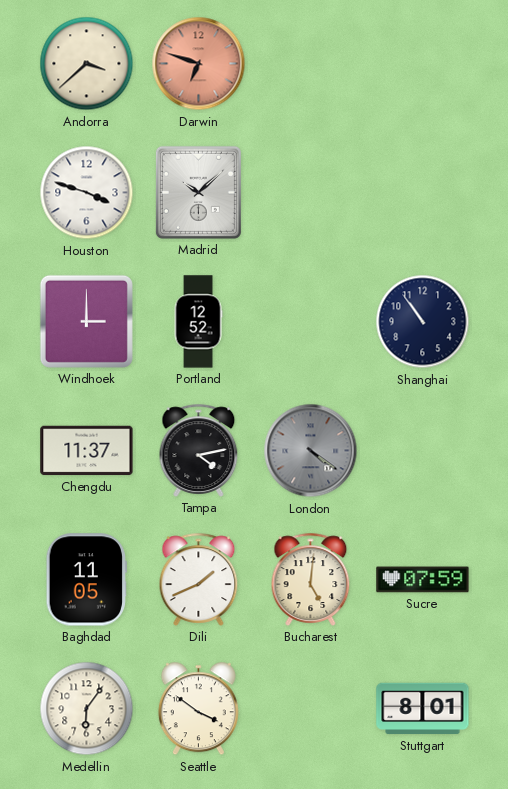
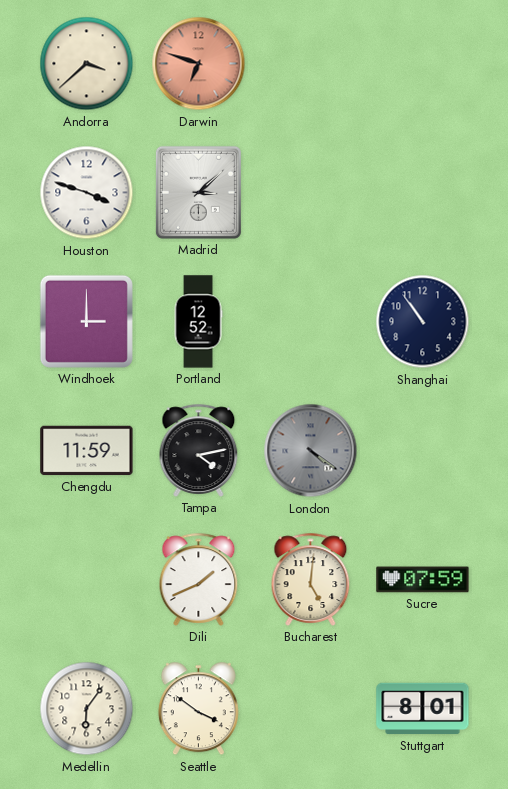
Madrid: 10:08 -> 3:08
Chengdu: 11:37 -> 11:59
Baghdad: 11:05 -> none
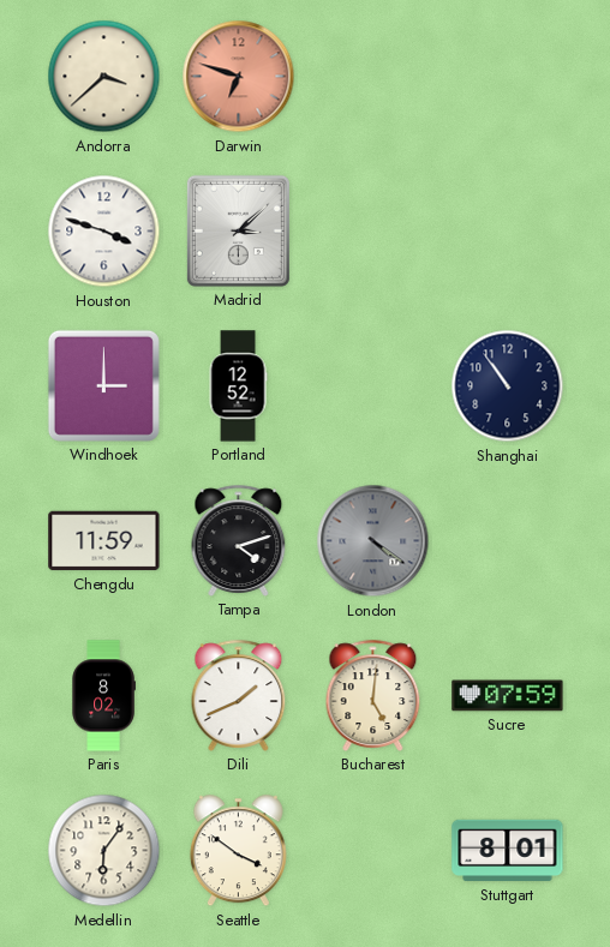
Tampa: 4:13 -> 4:12
Paris: none -> 8:02
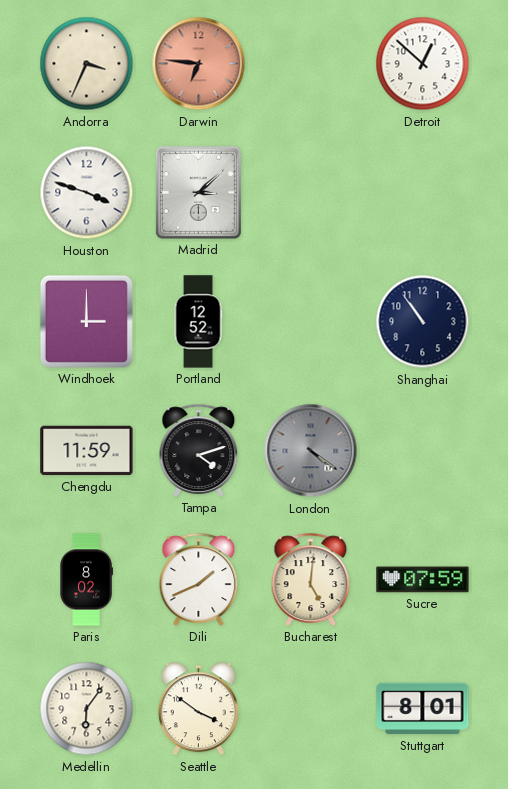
Andorra: 3:38 -> 3:34
Darwin: 6:48 -> 6:46
Detroit: none -> 12:52
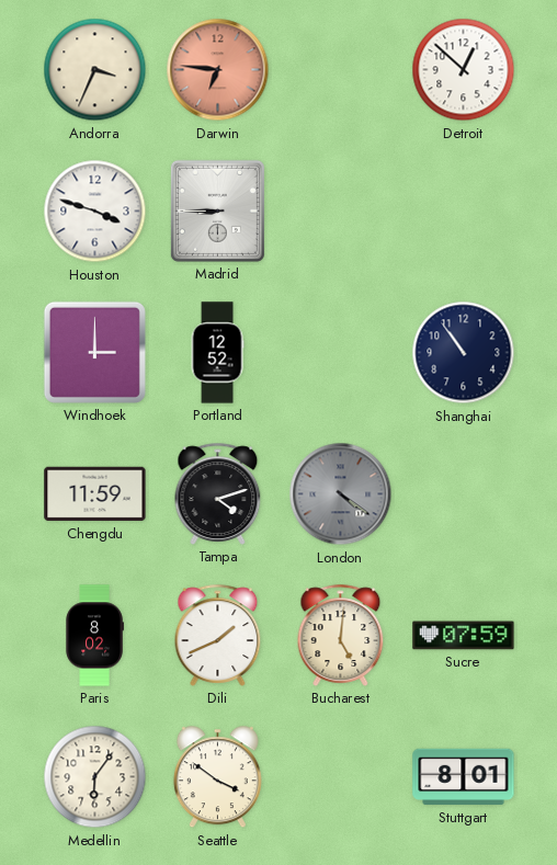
Madrid: 3:08 -> 8:45
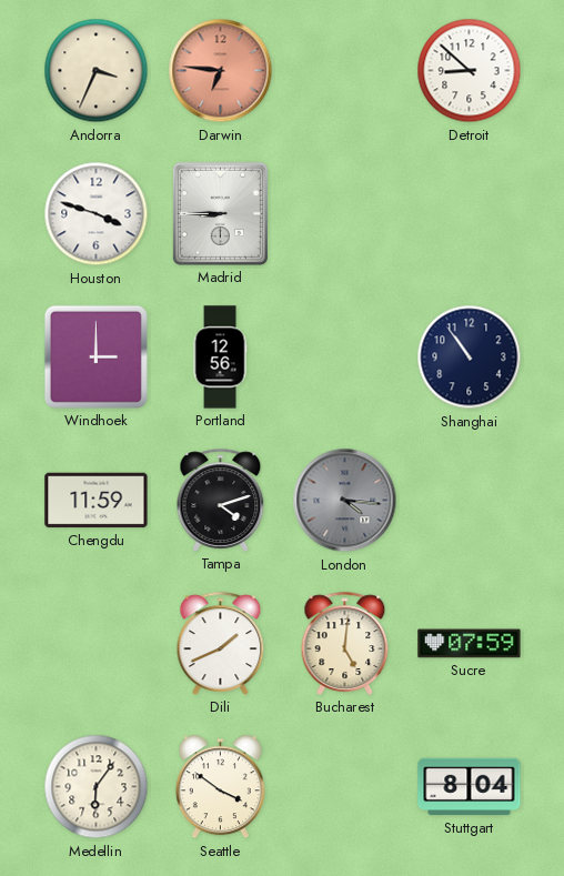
Detroit: 12:52 -> 8:52
Portland: 12:52 -> 12:56
London: 4:21 -> 4:16
Paris: 8:02 -> none
Stuttgart: 8:01 -> 8:04
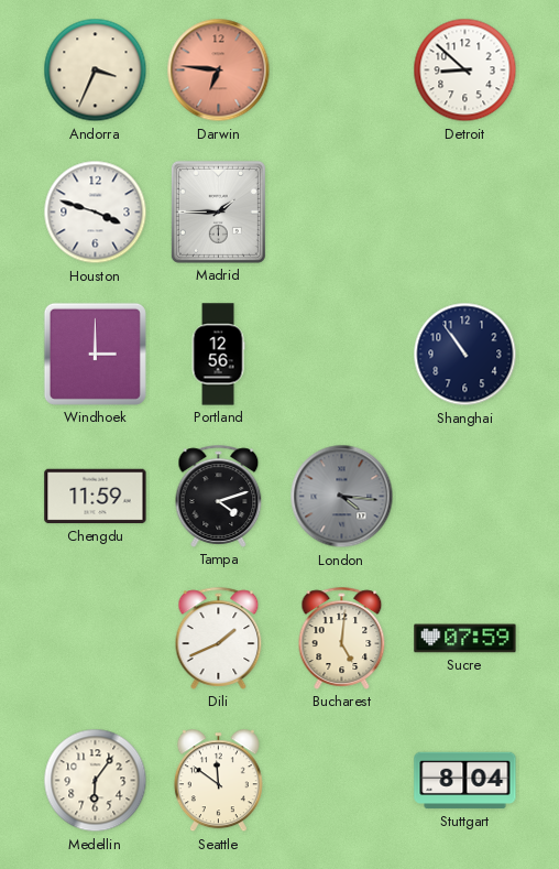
Madrid: 8:45 -> 1:45
Seattle: 3:51 -> 11:51
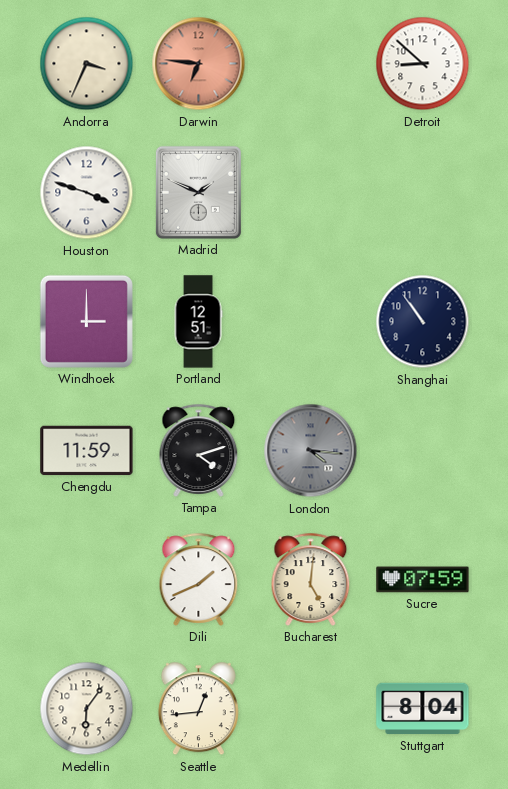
Madrid: 1:45 -> 1:49
Portland: 12:56 -> 12:51
Seattle: 11:51 -> 12:44
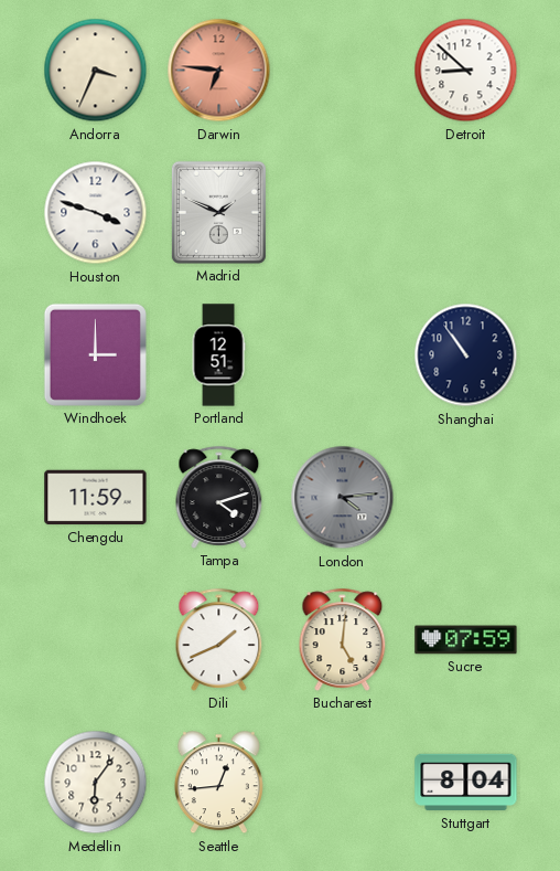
London: 4:16 -> 4:14
